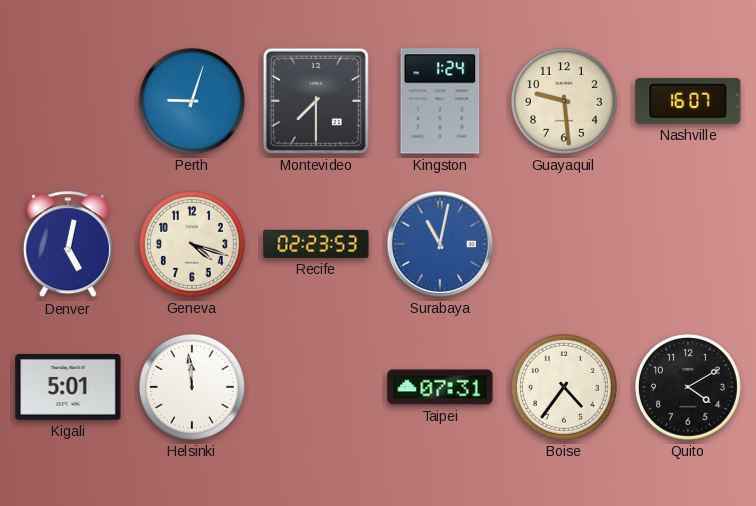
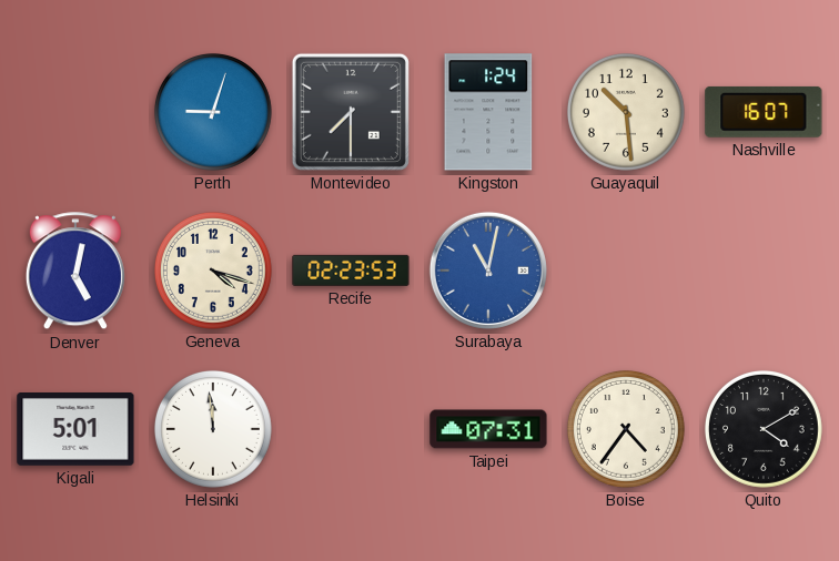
Guayaquil: 9:29 -> 10:29
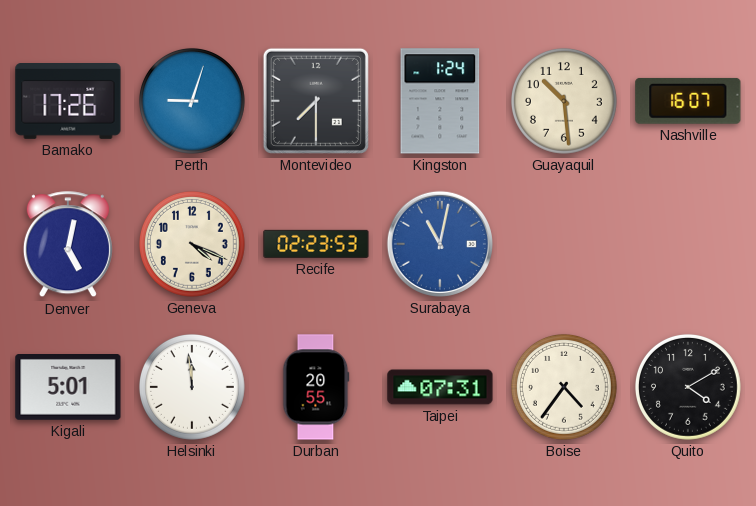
Bamako: none -> 17:26
Geneva: 4:18 -> 4:19
Durban: none -> 20:55
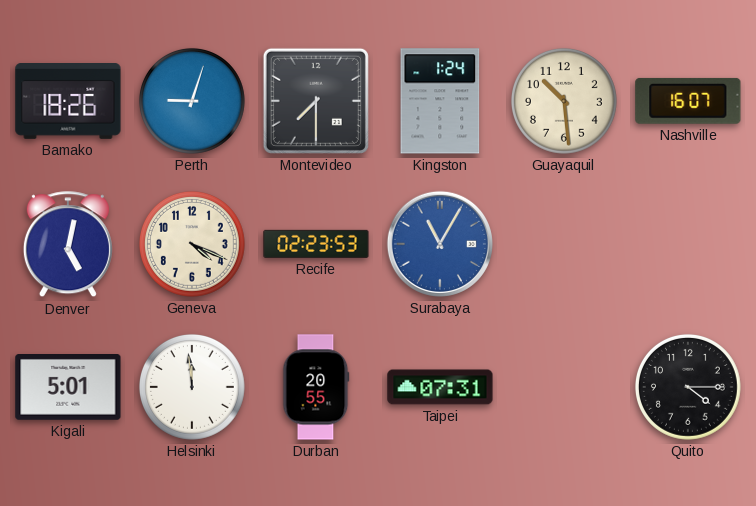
Bamako: 17:26 -> 18:26
Surabaya: 11:02 -> 11:05
Boise: 4:36 -> none
Quito: 4:10 -> 4:15
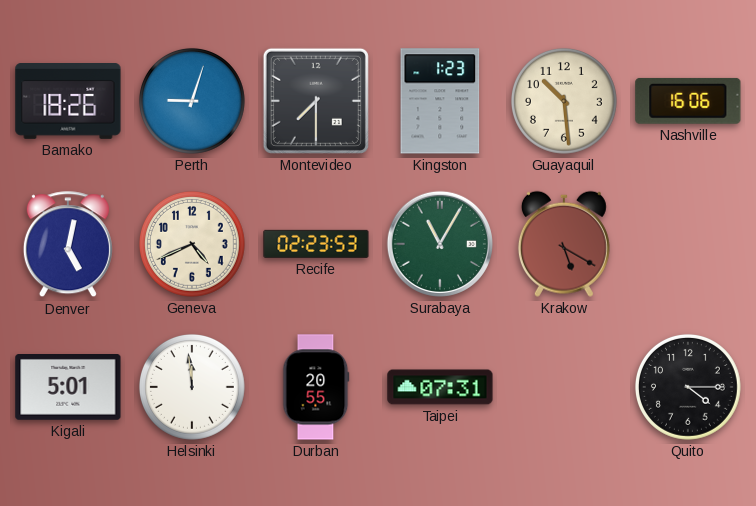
Kingston: 1:24 -> 1:23
Nashville: 16:07 -> 16:06
Geneva: 4:19 -> 4:41
Surabaya dial: blue -> green
Krakow: none -> 5:20
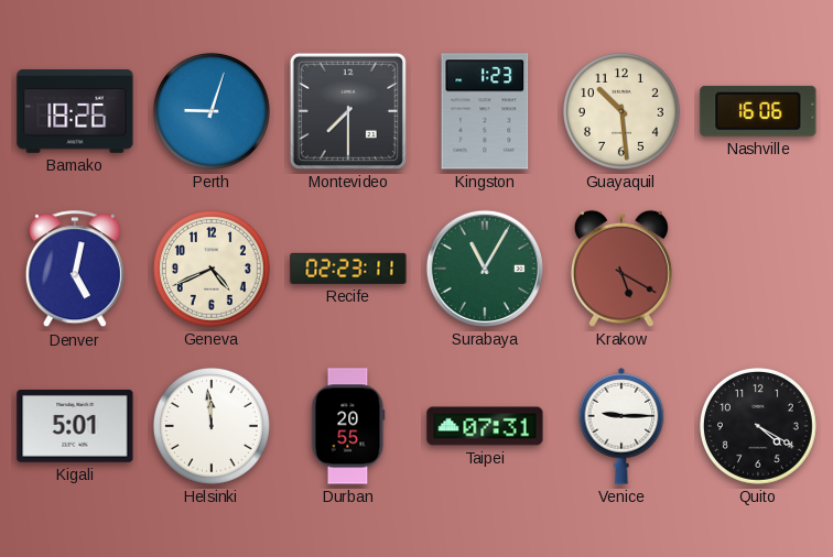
Recife: 02:23:53 -> 02:23:11
Venice: none -> 9:15
Quito: 4:15 -> 4:20
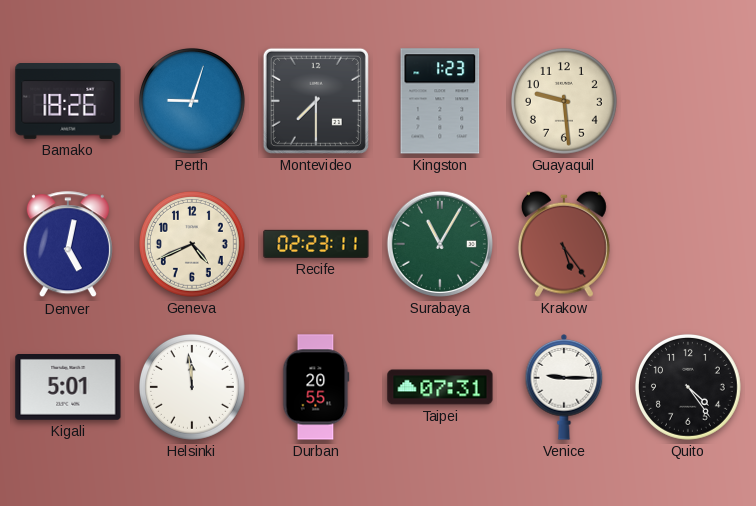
Guayaquil: 10:29 -> 9:29
Nashville: 16:06 -> none
Krakow: 5:20 -> 5:24
Quito: 4:20 -> 4:24
